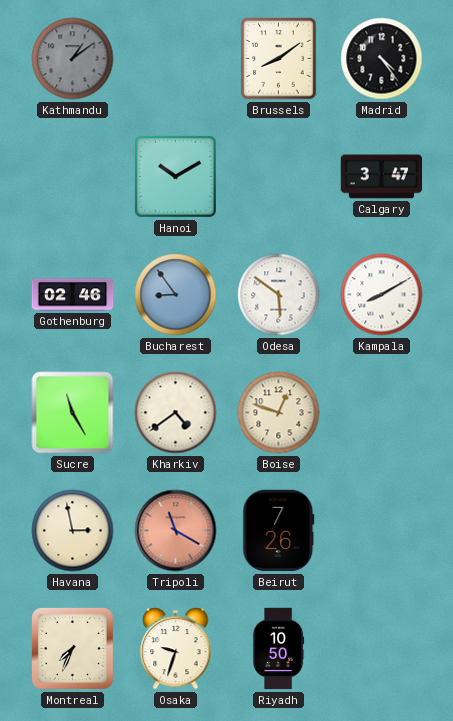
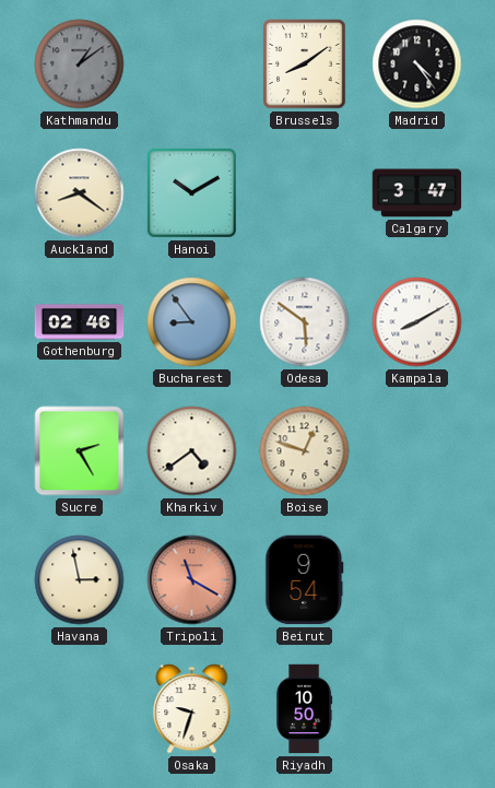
Auckland: none -> 8:21
Sucre: 11:25 -> 2:25
Beirut: 7:26 -> 9:54
Montreal: 7:34 -> none
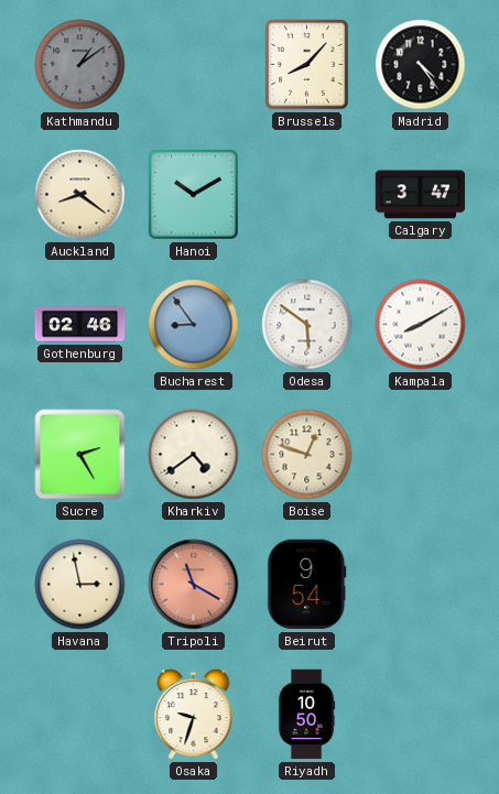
Brussels: 8:09 -> 8:07
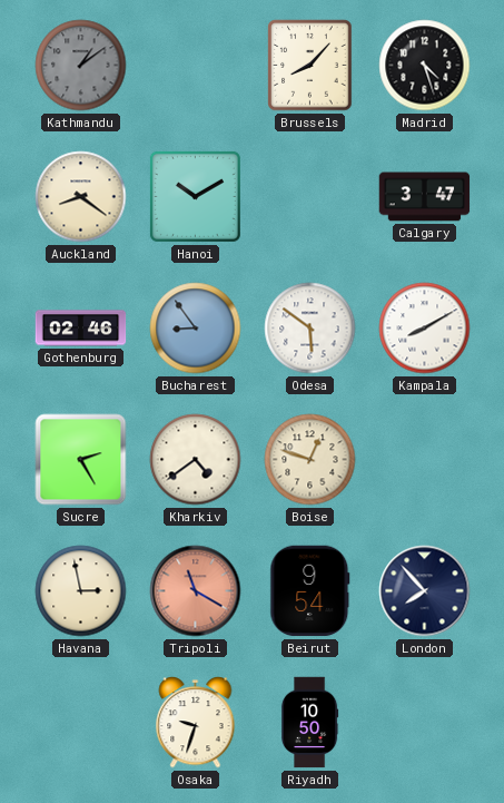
Madrid: 4:24 -> 4:27
London: none -> 7:53
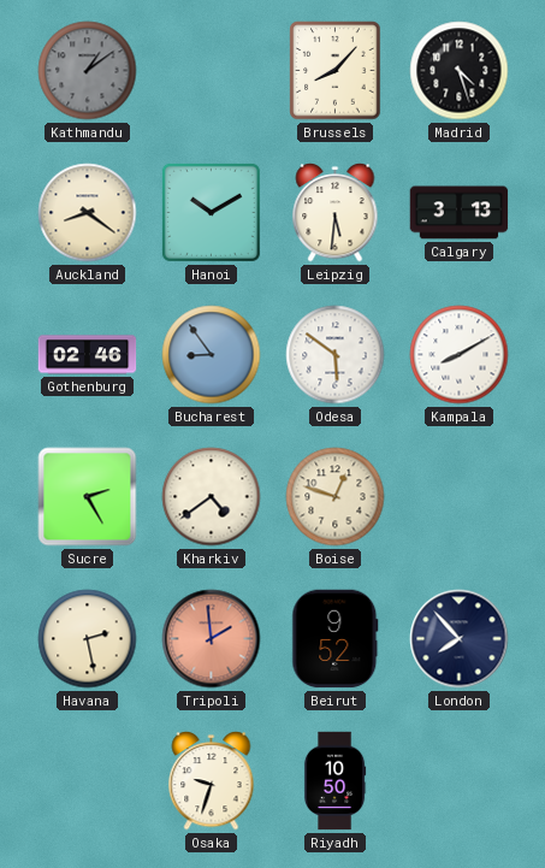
Leipzig: none -> 5:31
Calgary: 3:47 -> 3:13
Havana: 2:58 -> 2:28
Tripoli: 11:20 -> 1:59
Beirut: 9:54 -> 9:52
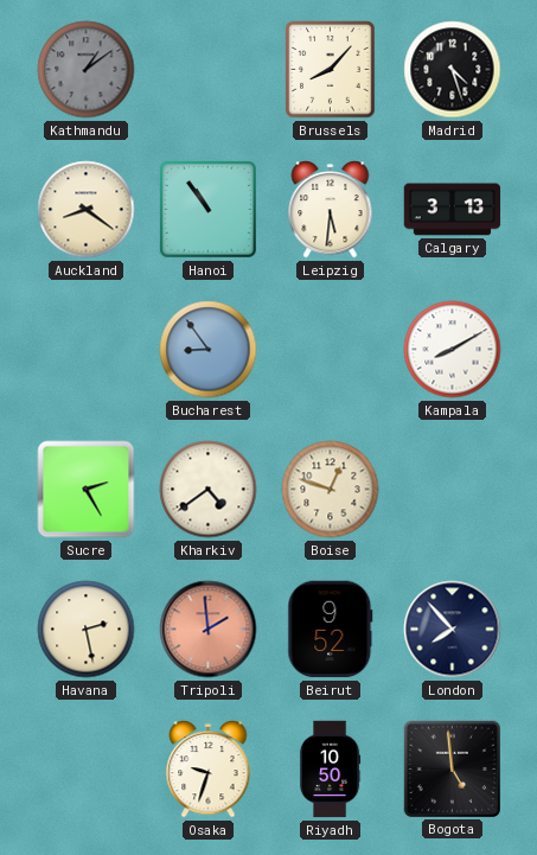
Hanoi: 10:10 -> 10:54
Gothenburg: 02:46 -> none
Odesa: 5:51 -> none
Bogota: none -> 4:59
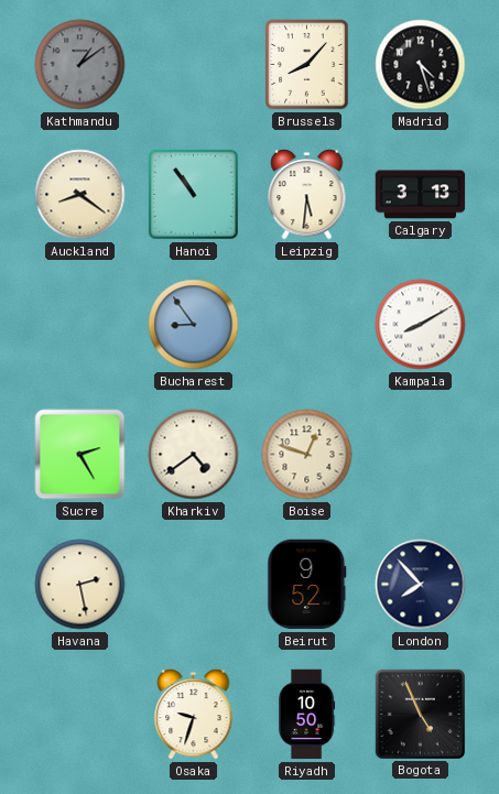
Tripoli: 1:59 -> none
Bogota: 4:59 -> 4:56
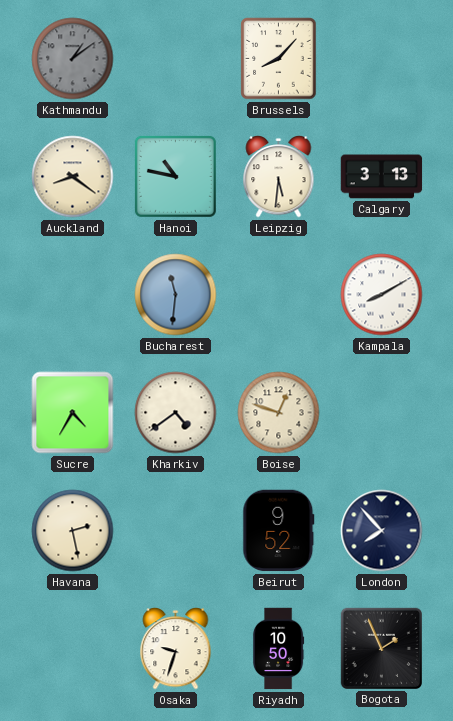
Madrid: 4:27 -> none
Hanoi: 10:54 -> 10:47
Bucharest: 8:54 -> 11:31
Sucre: 2:25 -> 4:35
Bogota: 4:56 -> 1:56
